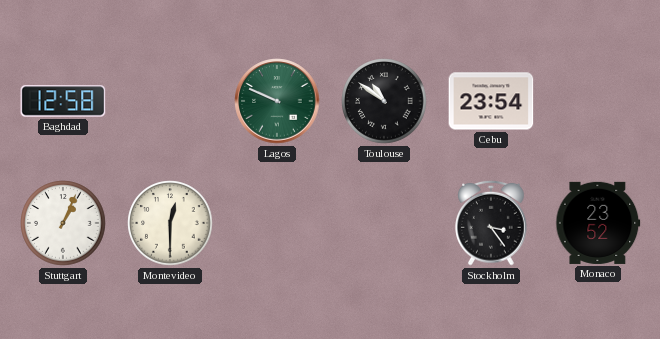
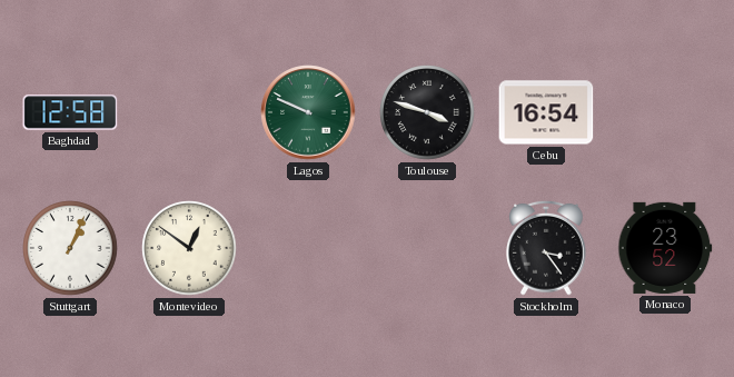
Toulouse: 10:51 -> 3:48
Cebu: 23:54 -> 16:54
Montevideo: 12:30 -> 12:51
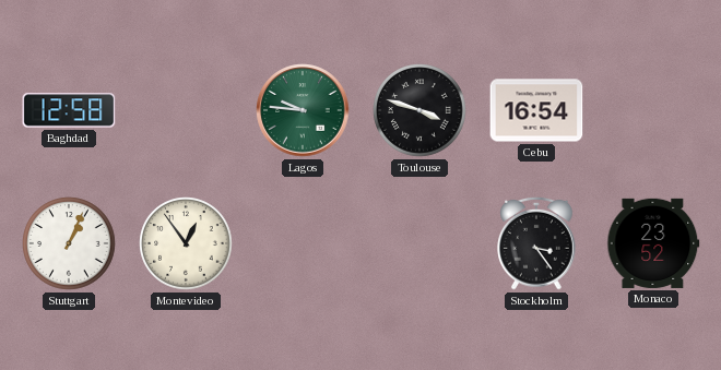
Lagos: 9:49 -> 9:46
Montevideo: 12:51 -> 12:54
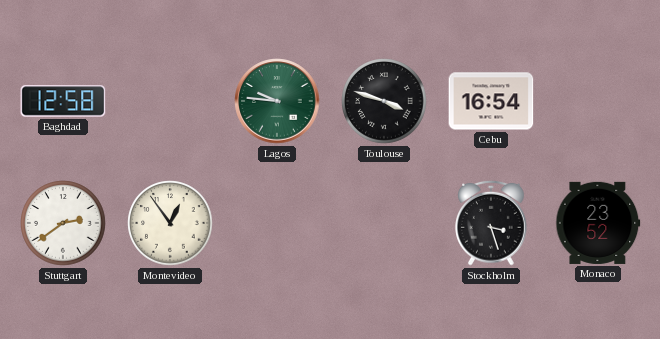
Stuttgart: 1:04 -> 2:39
Stockholm: 3:24 -> 3:27
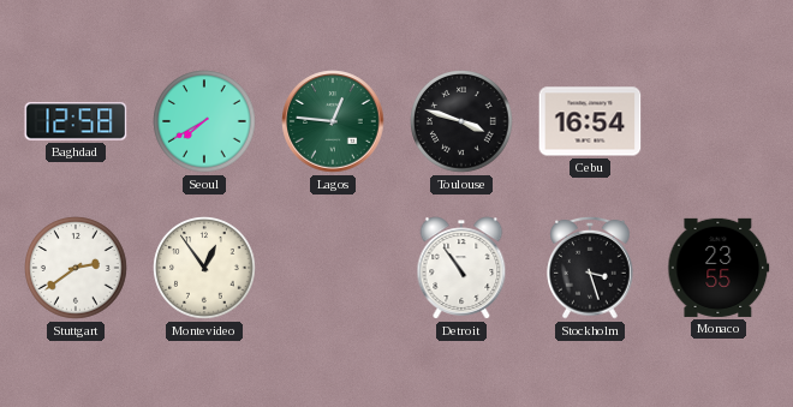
Seoul: none -> 7:40
Lagos: 9:46 -> 12:46
Detroit: none -> 10:54
Monaco: 23:52 -> 23:55
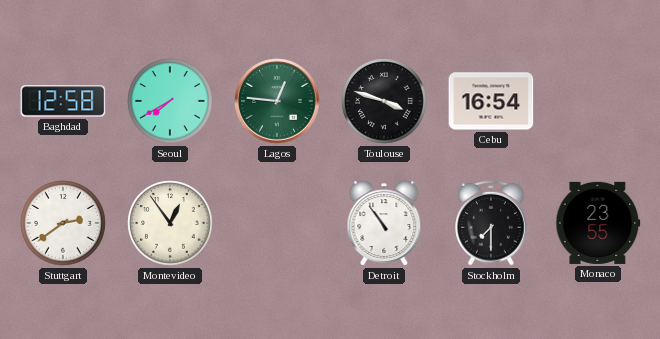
Stockholm: 3:27 -> 7:30
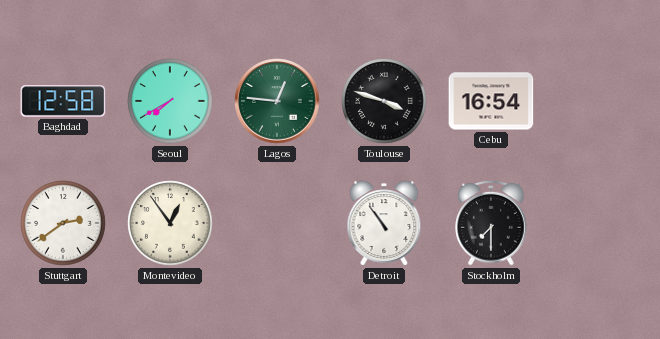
Monaco: 23:55 -> none
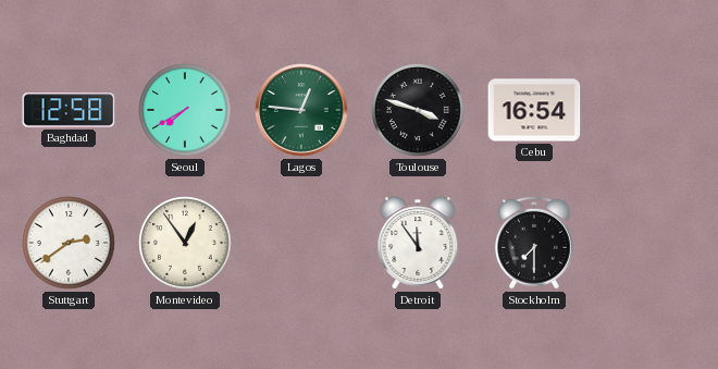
Detroit: 10:54 -> 11:54
